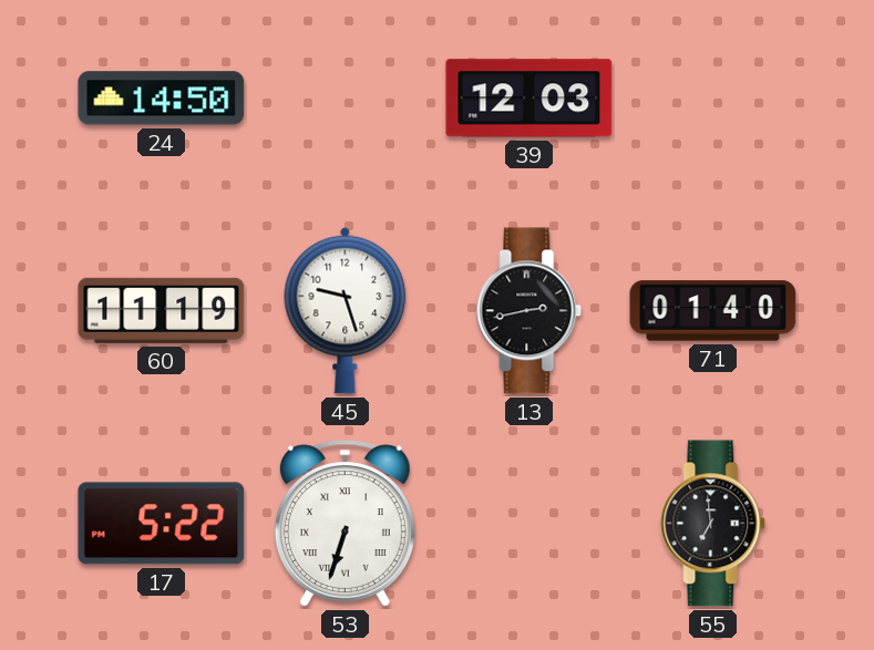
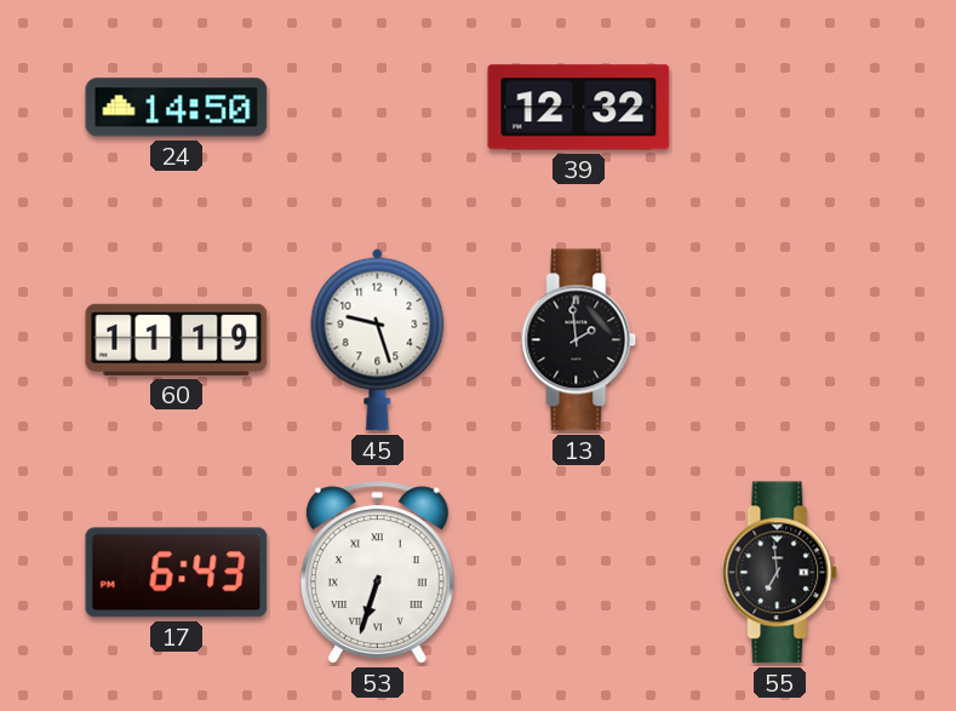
39: 12:03 -> 12:32
13: 2:43 -> 1:59
71: 01:40 -> none
17: 5:22 -> 6:43
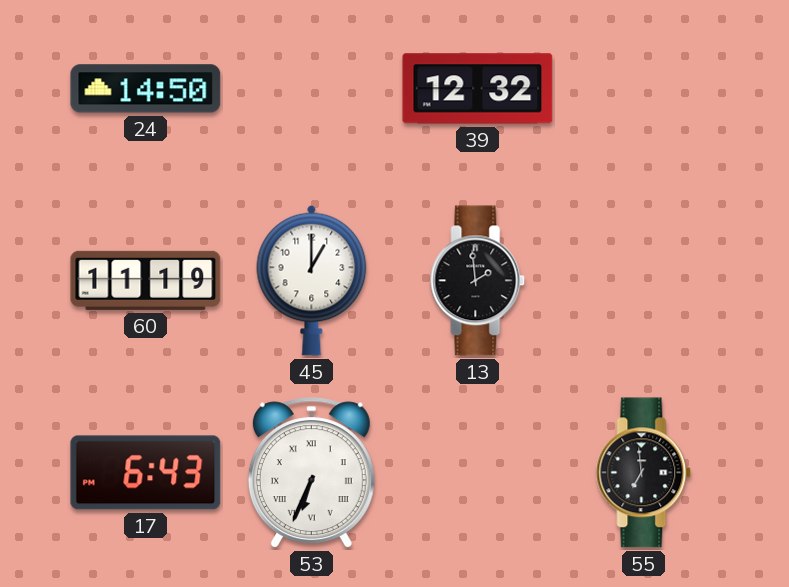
45: 9:27 -> 1:00
53: 6:33 -> 6:34
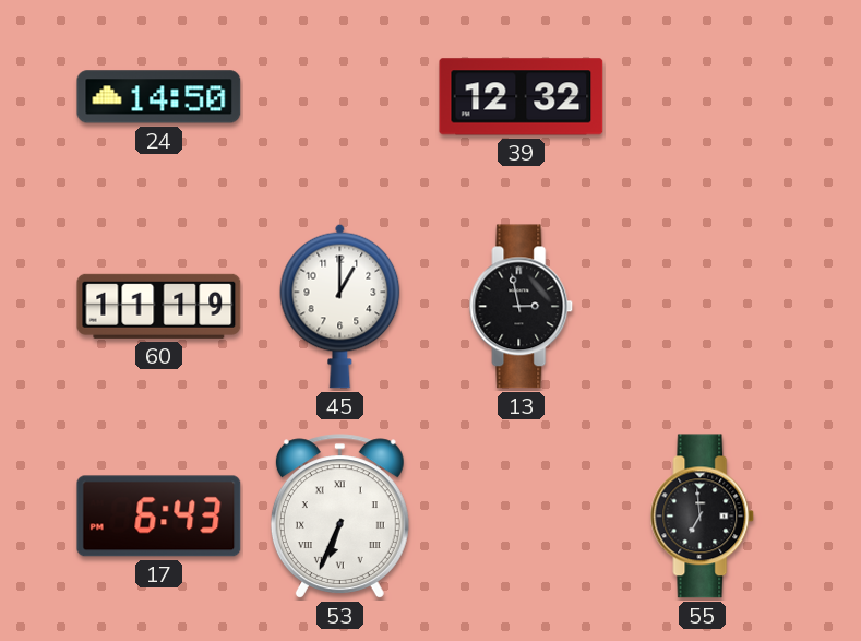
13: 1:59 -> 2:58
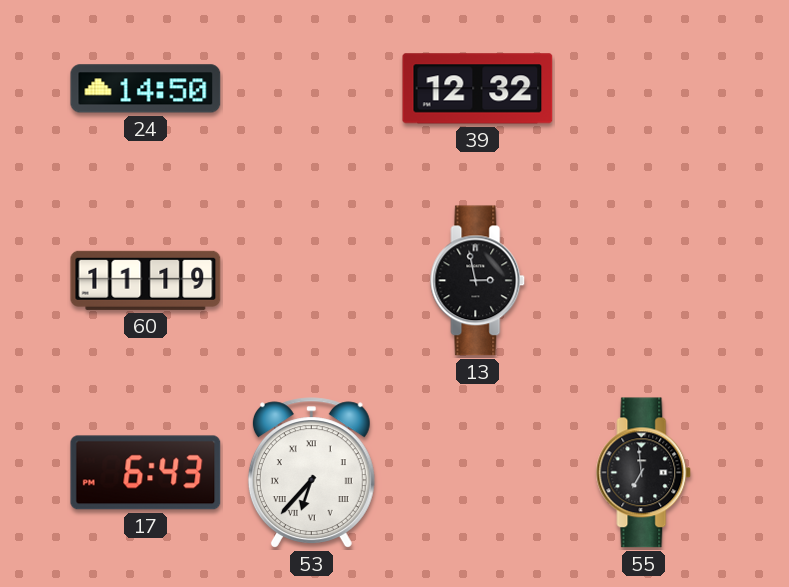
45: 1:00 -> none
53: 6:34 -> 6:37
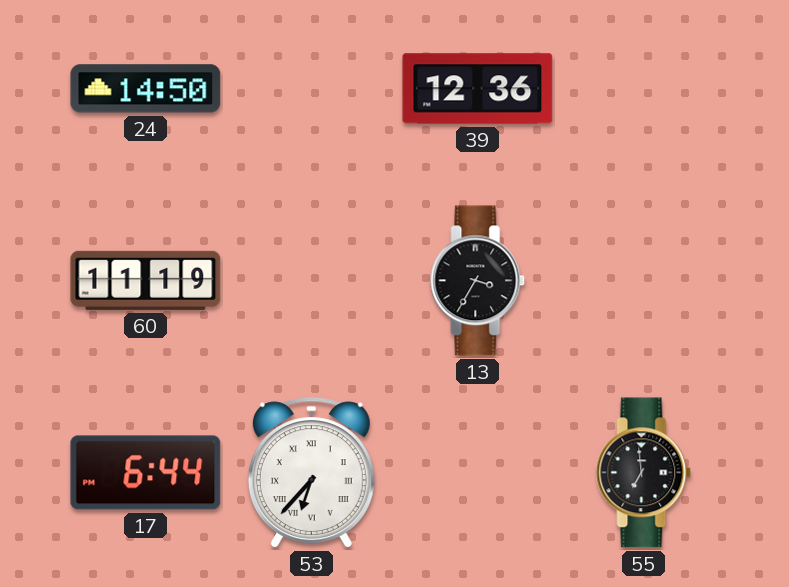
39: 12:32 -> 12:36
13: 2:58 -> 3:35
17: 6:43 -> 6:44
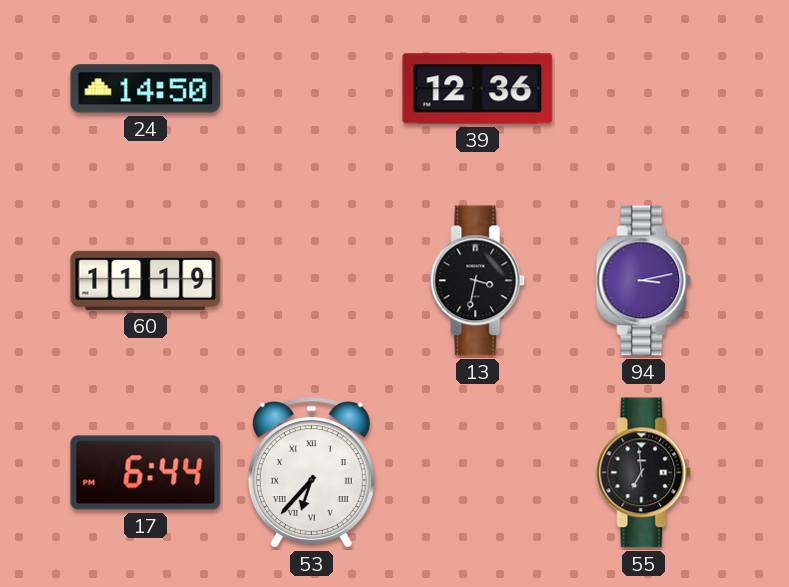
13: 3:35 -> 3:32
94: none -> 3:13
